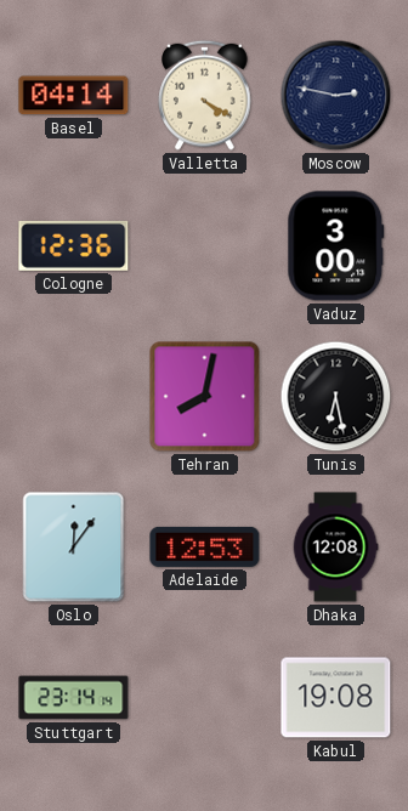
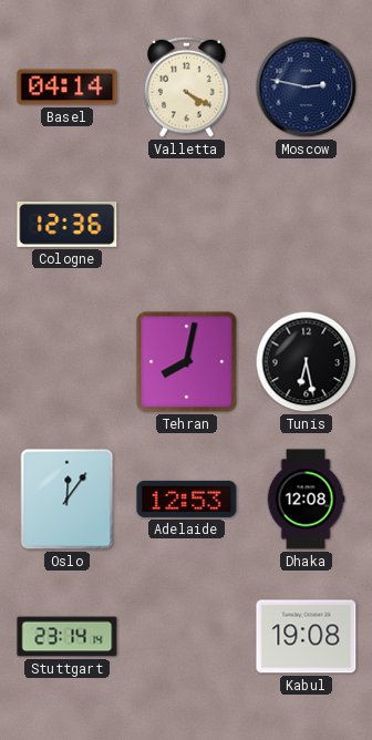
Vaduz: 3:00 -> none
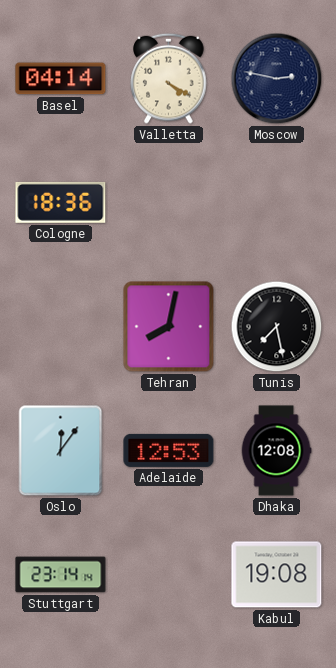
Cologne: 12:36 -> 18:36
Tunis: 6:28 -> 7:28
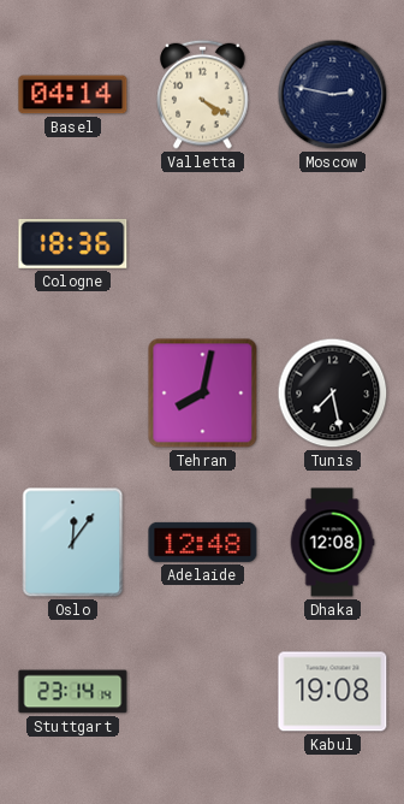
Adelaide: 12:53 -> 12:48
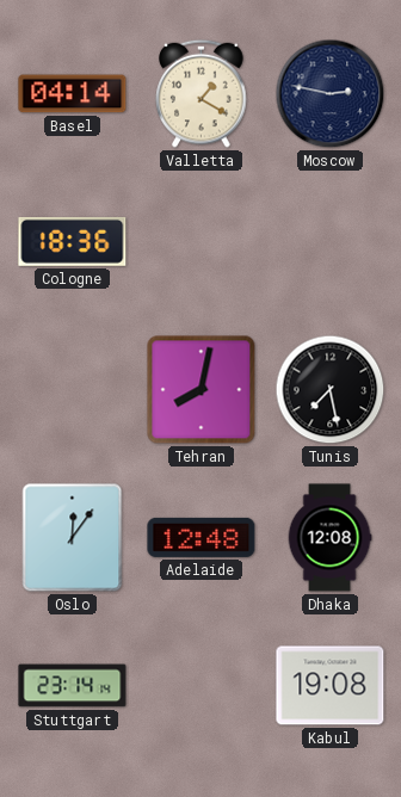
Valletta: 4:20 -> 1:20
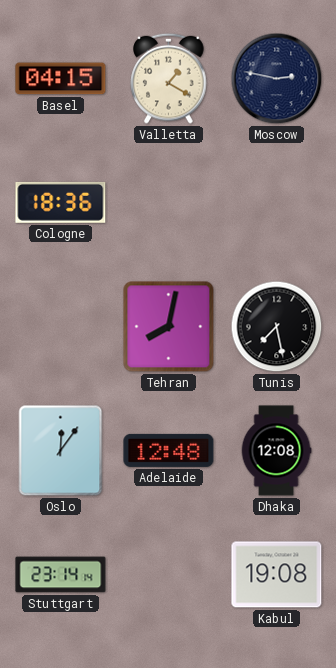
Basel: 04:14 -> 04:15
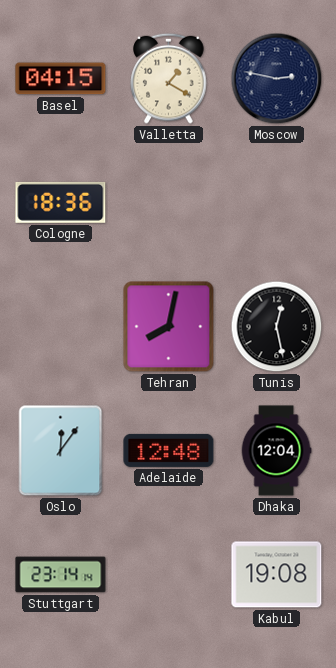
Tunis: 7:28 -> 12:28
Dhaka: 12:08 -> 12:04
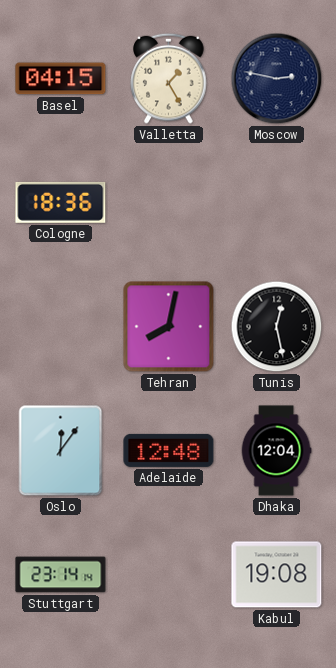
Valletta: 1:20 -> 1:25
